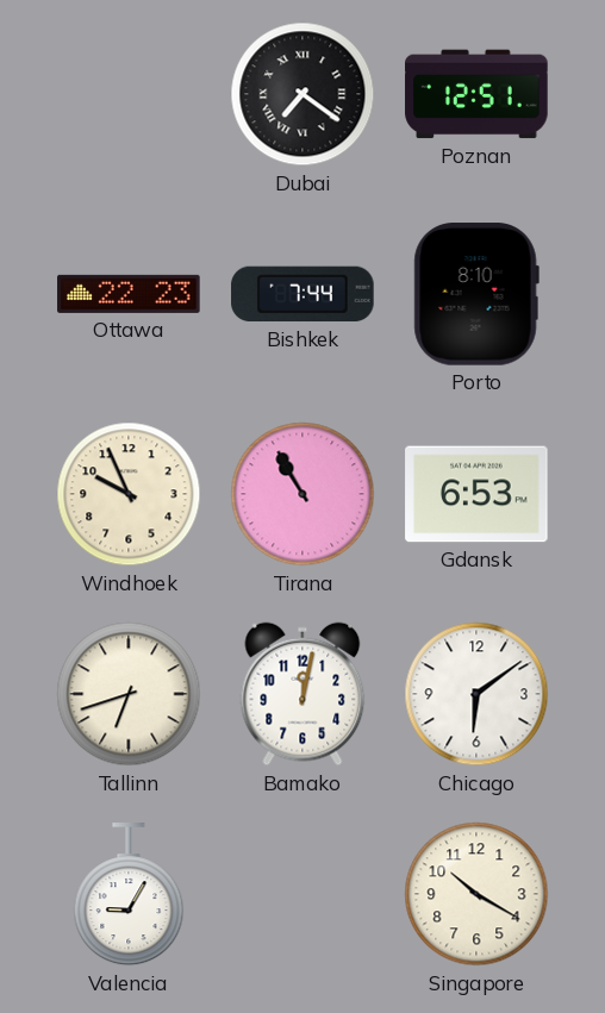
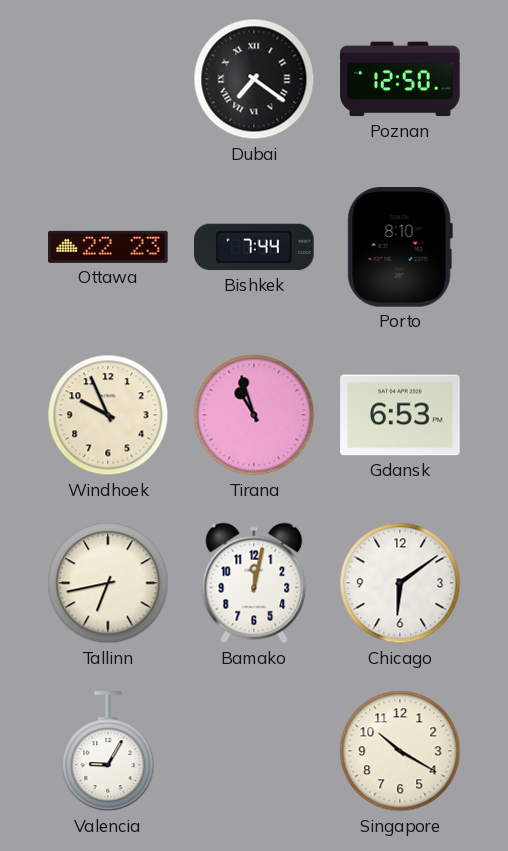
Poznan: 12:51 -> 12:50
Tirana: 10:55 -> 10:57
Tallinn: 6:42 -> 6:43
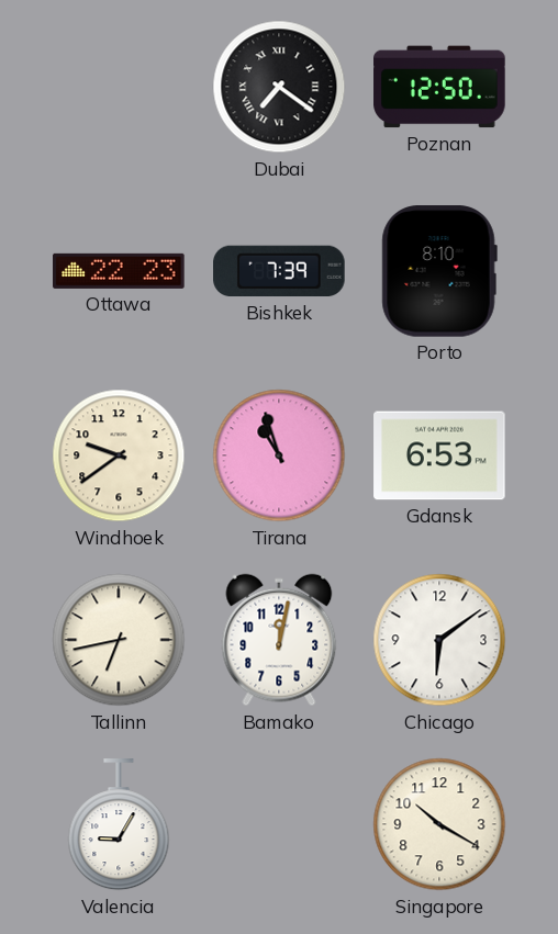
Bishkek: 7:44 -> 7:39
Windhoek: 9:56 -> 9:39
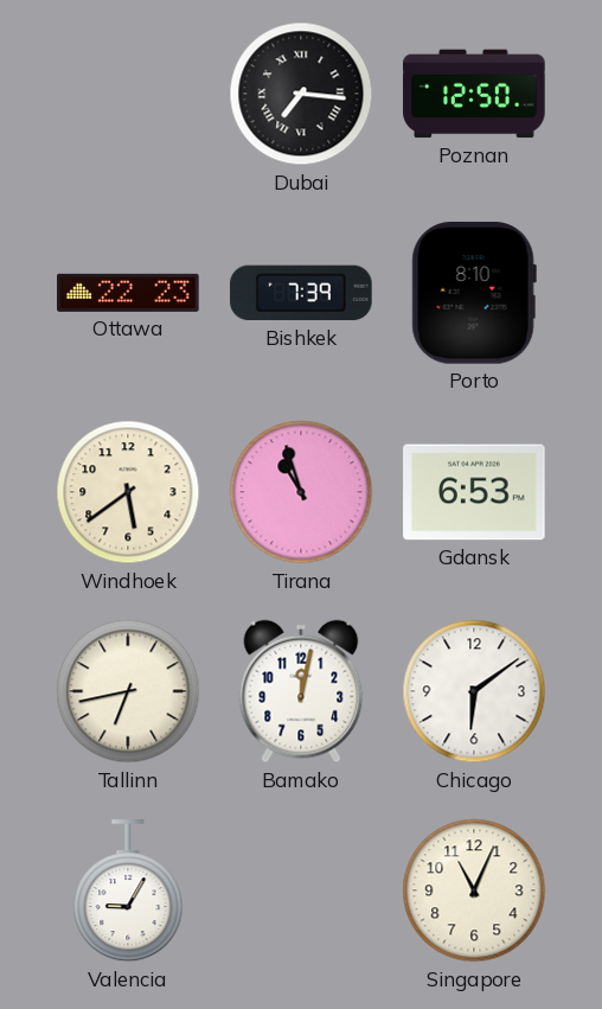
Dubai: 7:21 -> 7:16
Windhoek: 9:39 -> 5:39
Singapore: 10:20 -> 11:04
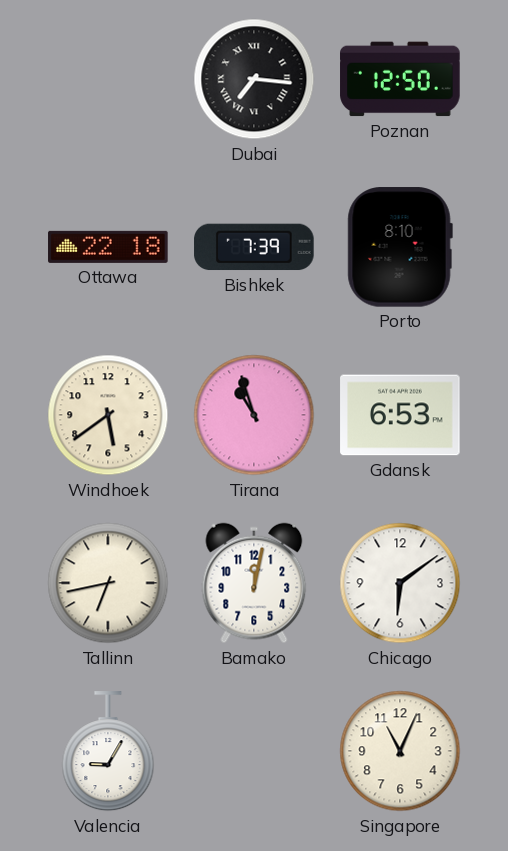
Ottawa: 22:23 -> 22:18
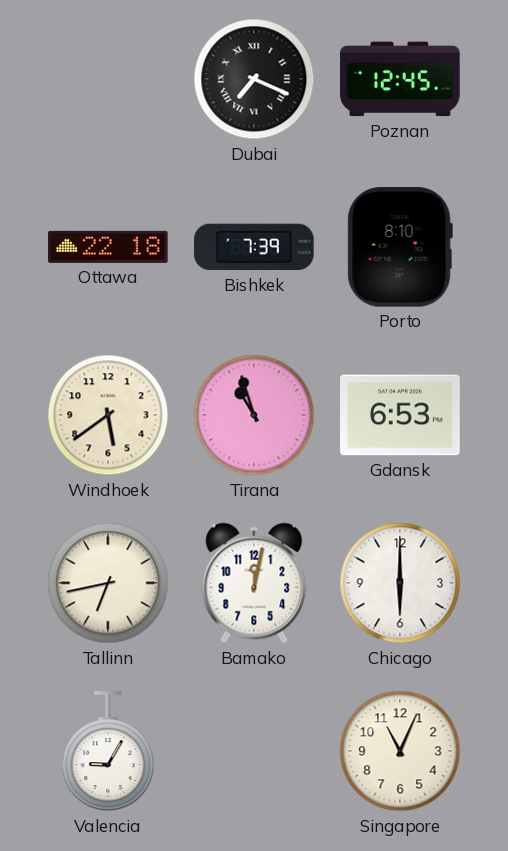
Dubai: 7:16 -> 7:19
Poznan: 12:50 -> 12:45
Chicago: 6:09 -> 6:00
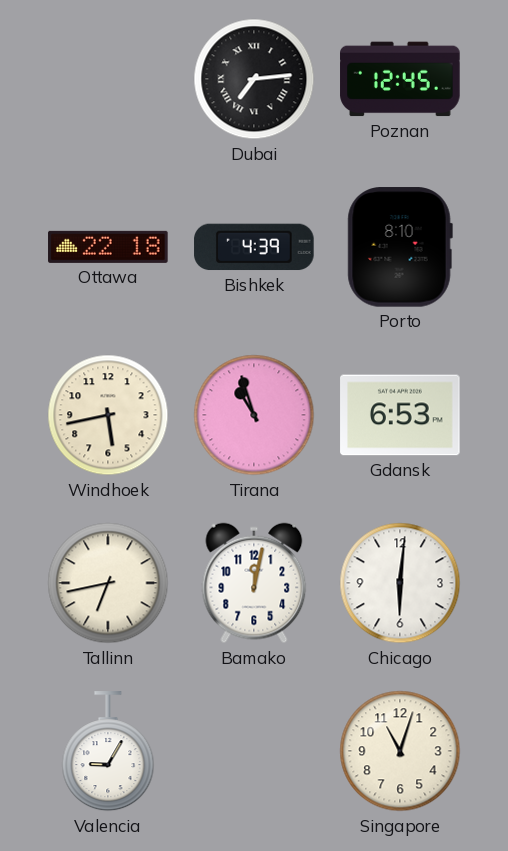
Dubai: 7:19 -> 7:14
Bishkek: 7:39 -> 4:39
Windhoek: 5:39 -> 5:43
Chicago: 6:00 -> 6:01
Singapore: 11:04 -> 11:03
